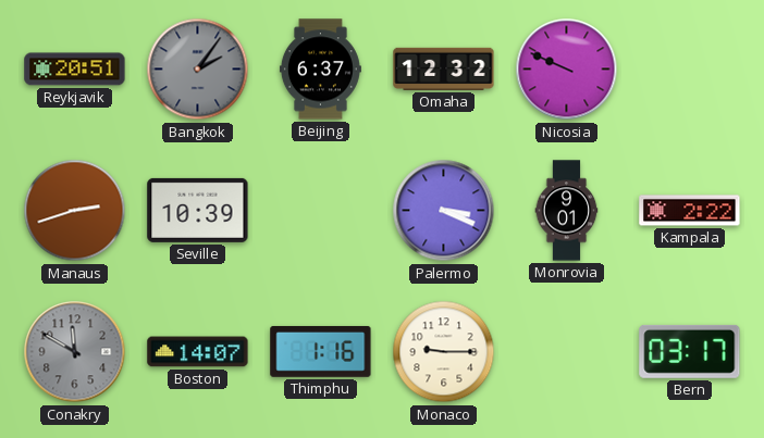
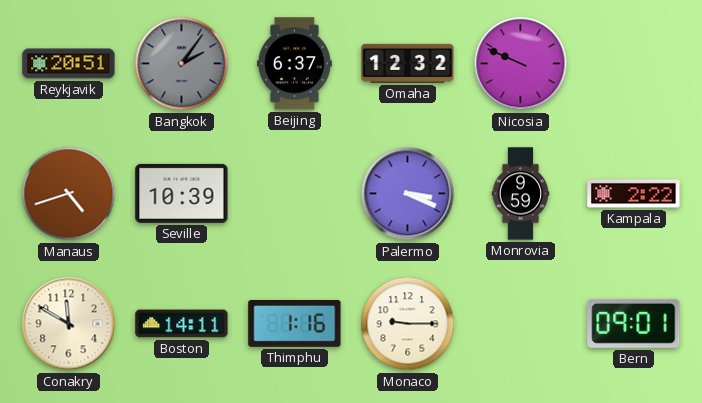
Manaus: 2:42 -> 4:42
Monrovia: 9:01 -> 9:59
Conakry dial: grey -> cream
Boston: 14:07 -> 14:11
Bern: 03:17 -> 09:01
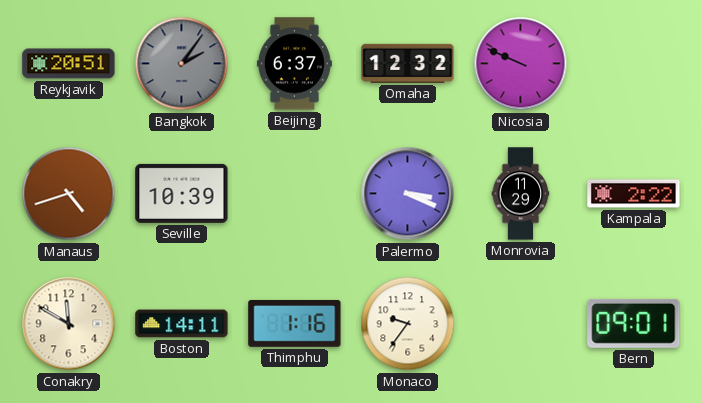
Monrovia: 9:59 -> 11:29
Monaco: 9:15 -> 9:36
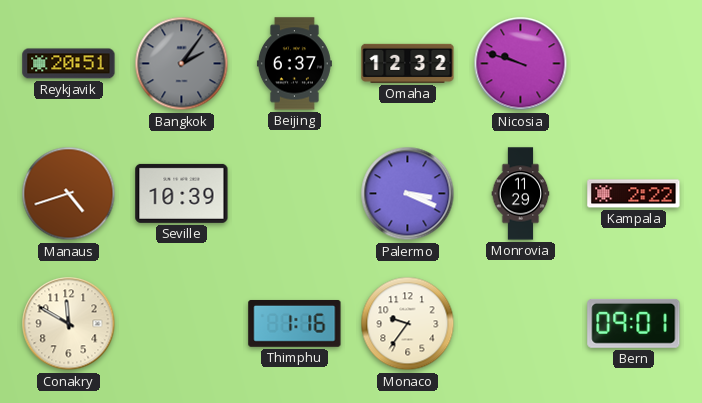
Nicosia: 9:49 -> 9:48
Boston: 14:11 -> none
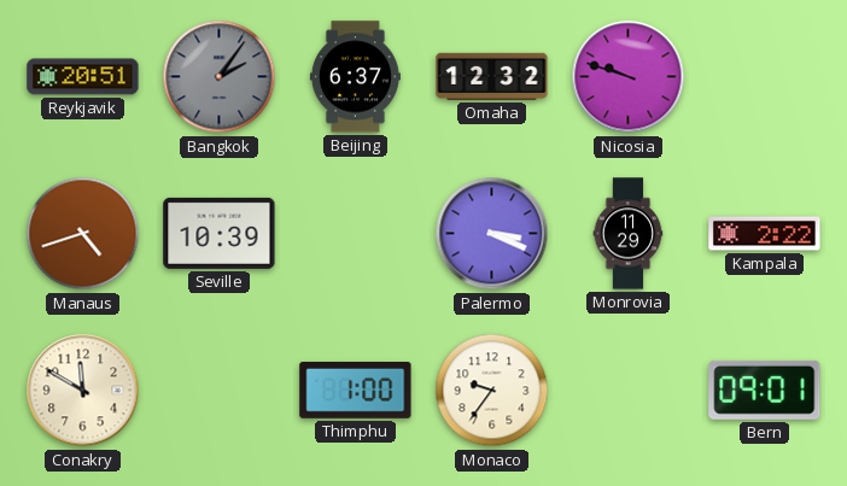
Thimphu: 1:16 -> 1:00
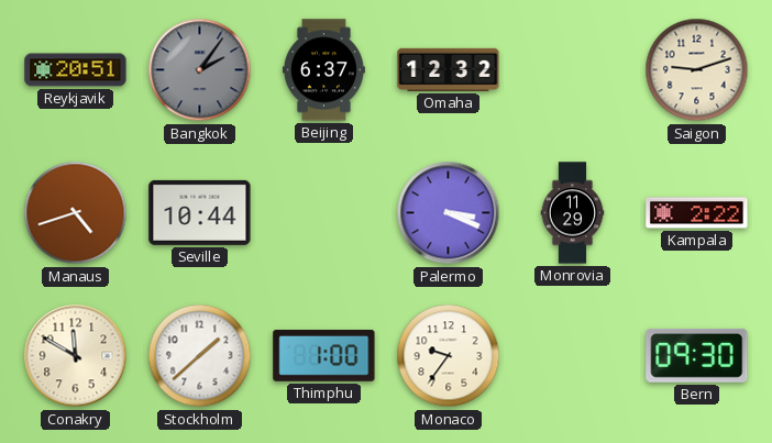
Nicosia: 9:48 -> none
Saigon: none -> 9:12
Seville: 10:39 -> 10:44
Stockholm: none -> 1:38
Bern: 09:01 -> 09:30
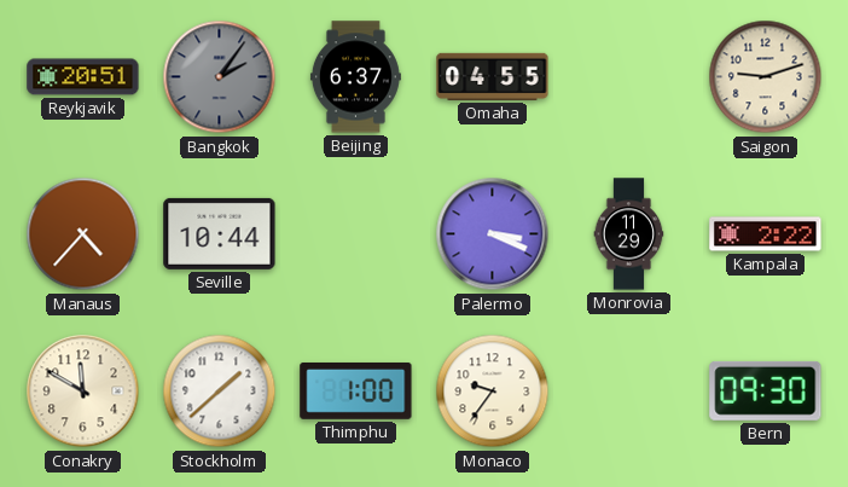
Omaha: 12:32 -> 04:55
Manaus: 4:42 -> 4:37
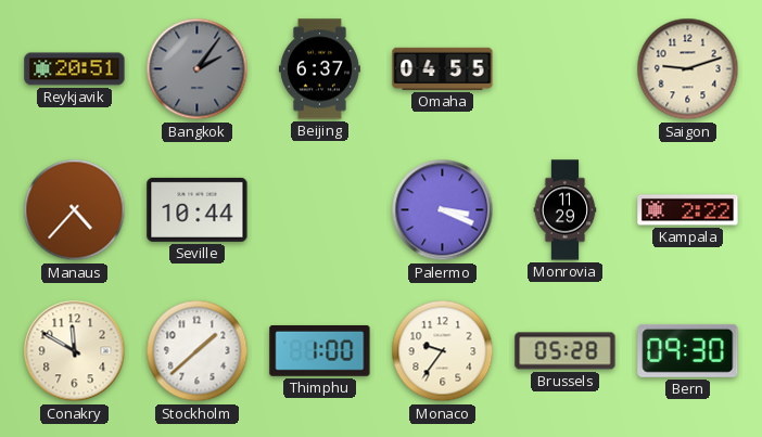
Brussels: none -> 05:28
